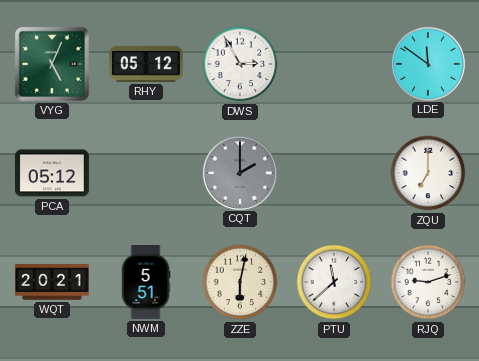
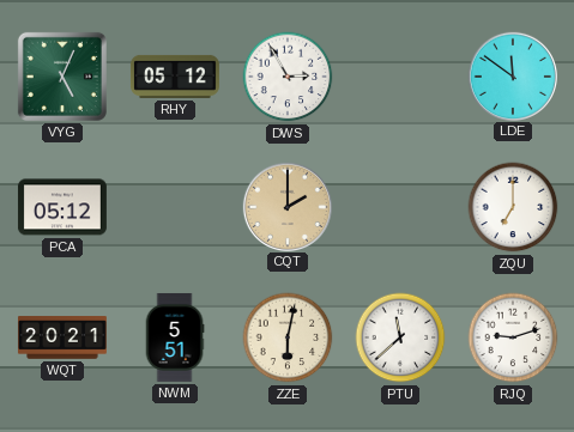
CQT dial: grey -> champagne
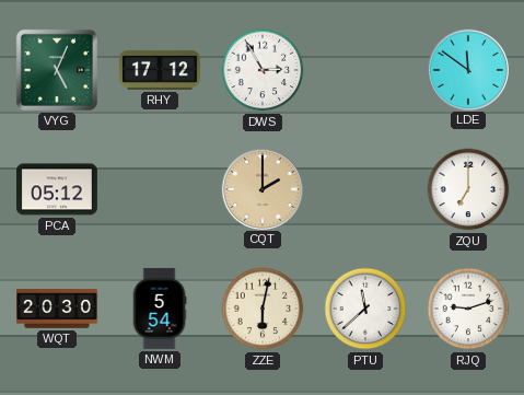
RHY: 05:12 -> 17:12
WQT: 20:21 -> 20:30
NWM: 5:51 -> 5:54
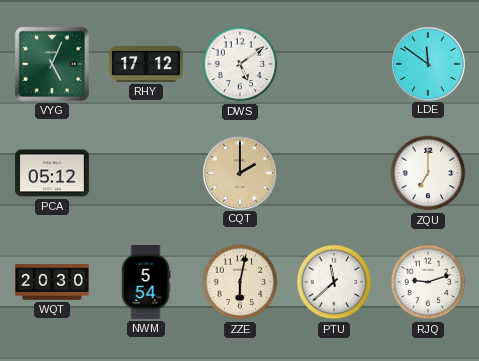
DWS: 2:55 -> 5:09
